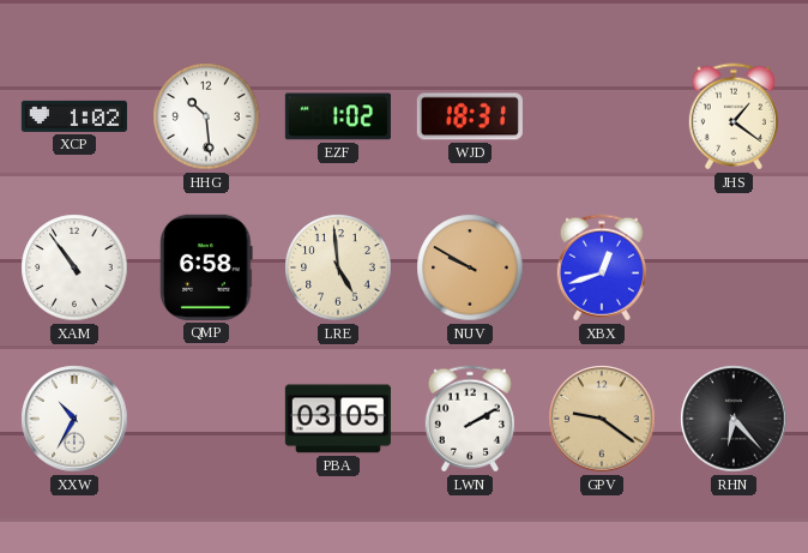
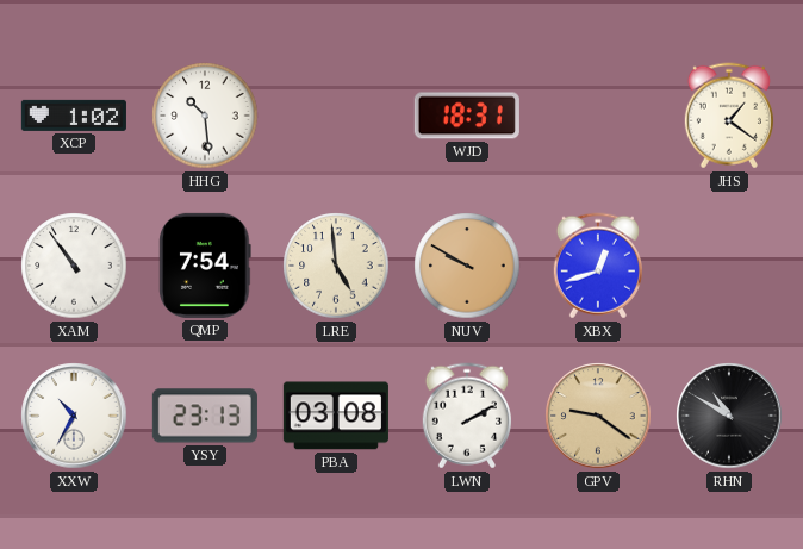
EZF: 1:02 -> none
QMP: 6:58 -> 7:54
YSY: none -> 23:13
PBA: 03:05 -> 03:08
RHN: 6:23 -> 10:50
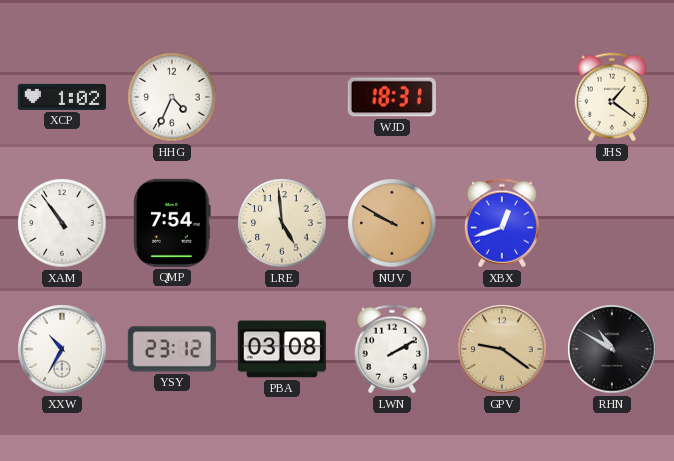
HHG: 10:29 -> 4:34
YSY: 23:13 -> 23:12
